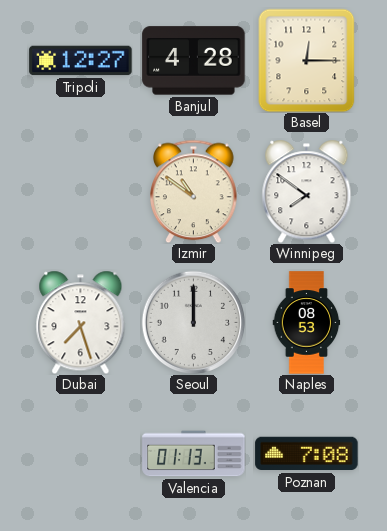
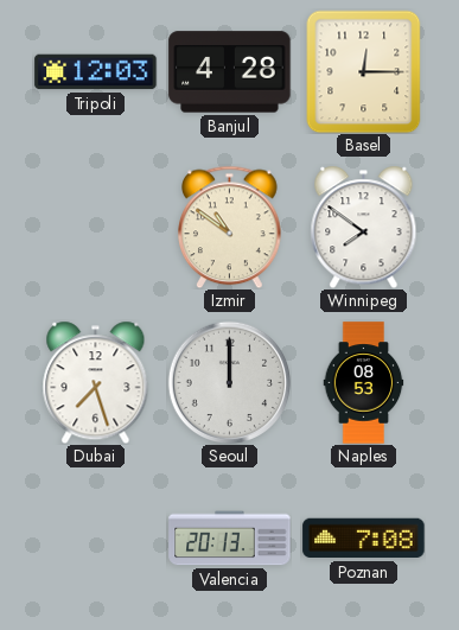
Tripoli: 12:27 -> 12:03
Valencia: 01:13 -> 20:13
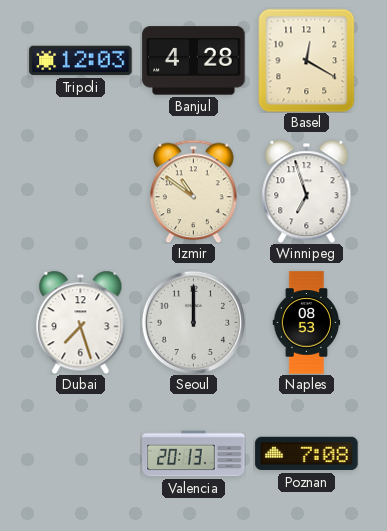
Basel: 12:15 -> 12:20
Winnipeg: 7:51 -> 6:57
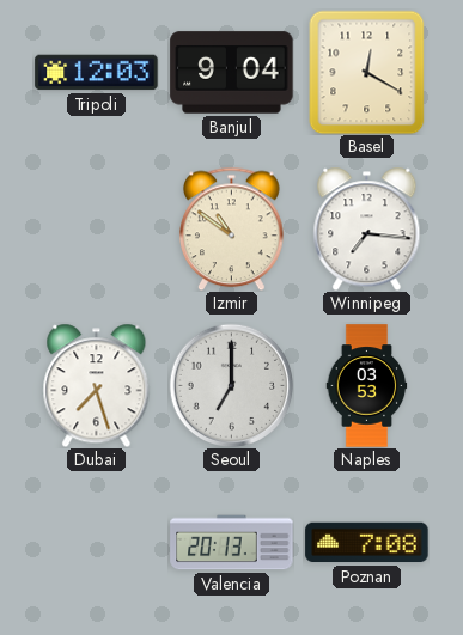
Banjul: 4:28 -> 9:04
Winnipeg: 6:57 -> 7:16
Seoul: 12:00 -> 7:00
Naples: 08:53 -> 03:53
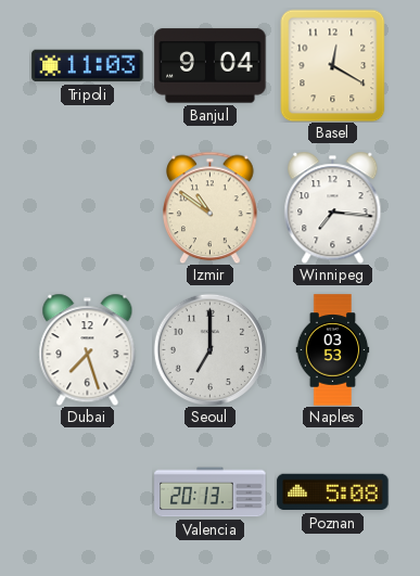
Tripoli: 12:03 -> 11:03
Poznan: 7:08 -> 5:08
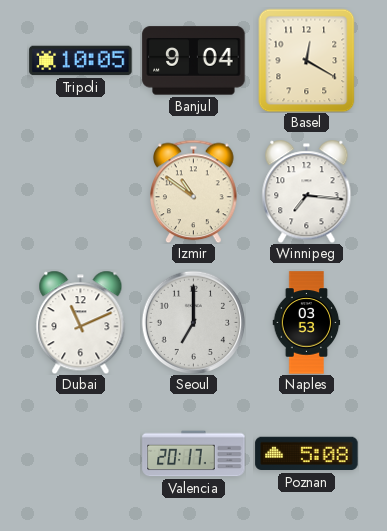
Tripoli: 11:03 -> 10:05
Dubai: 7:27 -> 11:11
Valencia: 20:13 -> 20:17
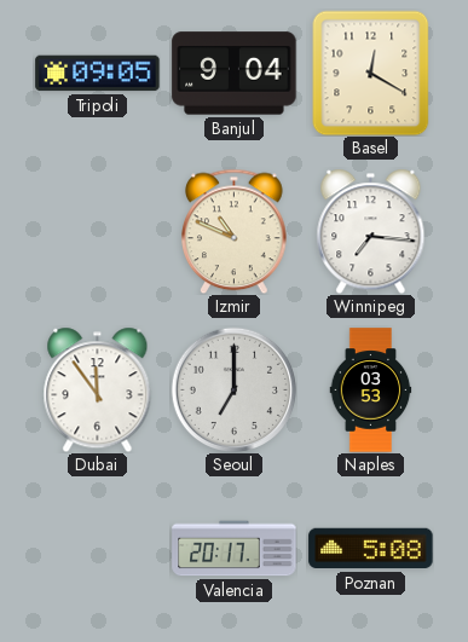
Tripoli: 10:05 -> 09:05
Izmir: 10:51 -> 10:49
Dubai: 11:11 -> 11:54
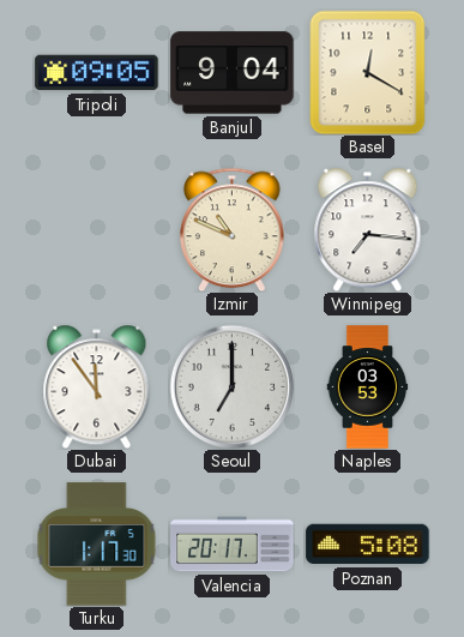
Turku: none -> 1:17
